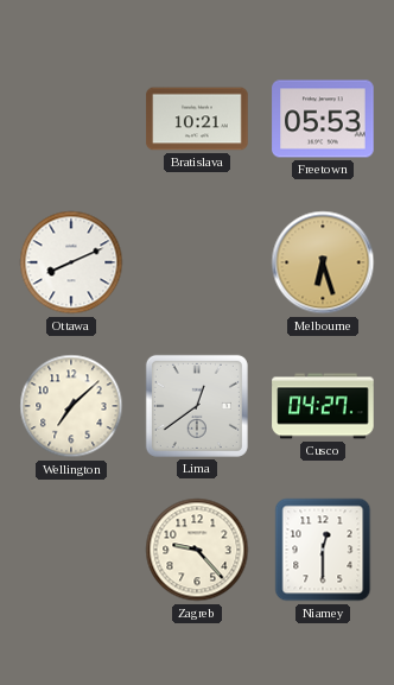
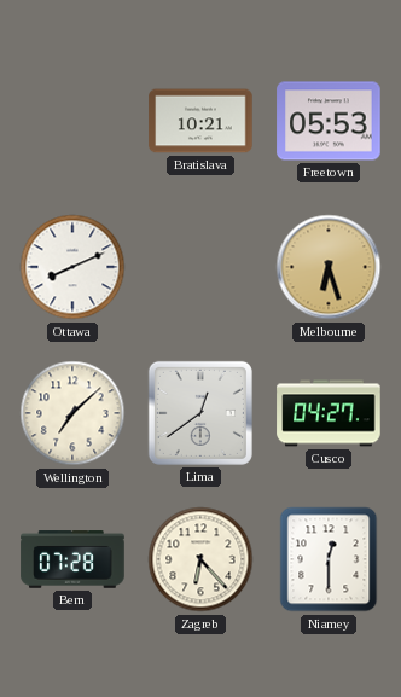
Bern: none -> 07:28
Zagreb: 9:23 -> 6:23
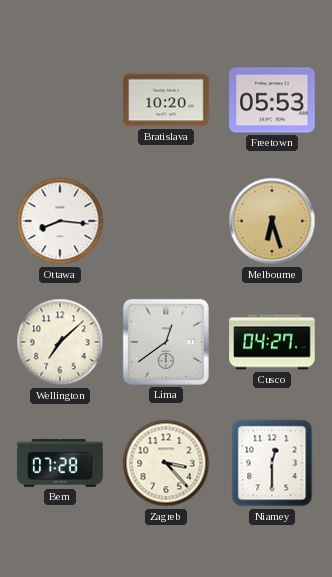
Bratislava: 10:21 -> 10:20
Ottawa: 8:11 -> 8:16
Zagreb: 6:23 -> 3:23
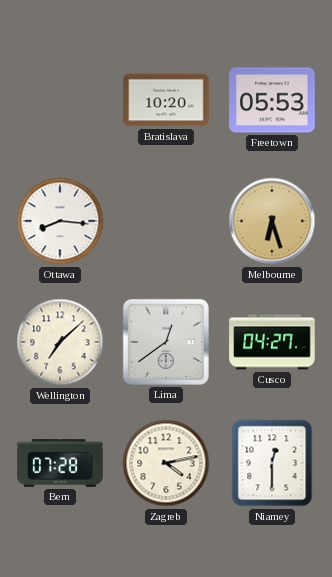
Zagreb: 3:23 -> 4:13
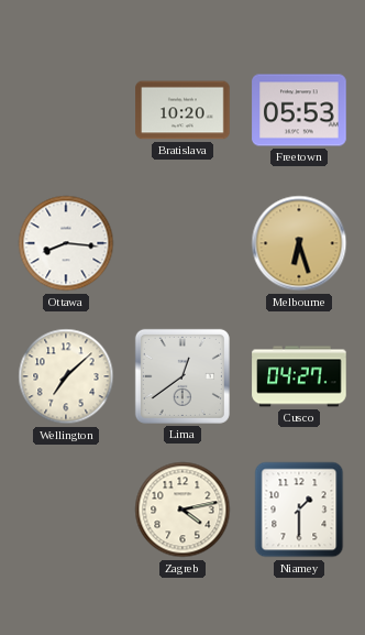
Bern: 07:28 -> none
Niamey: 12:30 -> 1:30
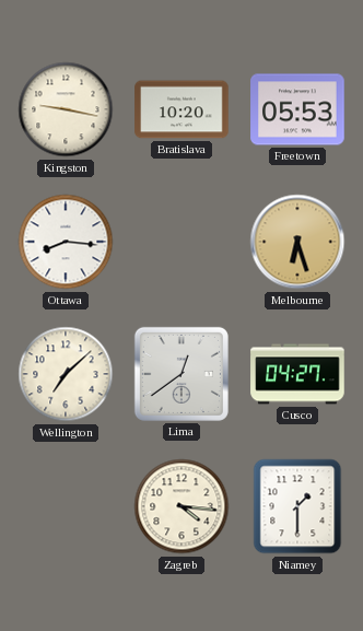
Kingston: none -> 9:17
Zagreb: 4:13 -> 4:16
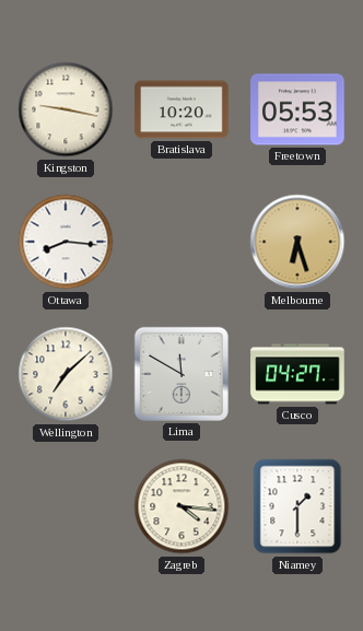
Lima: 12:39 -> 11:50
